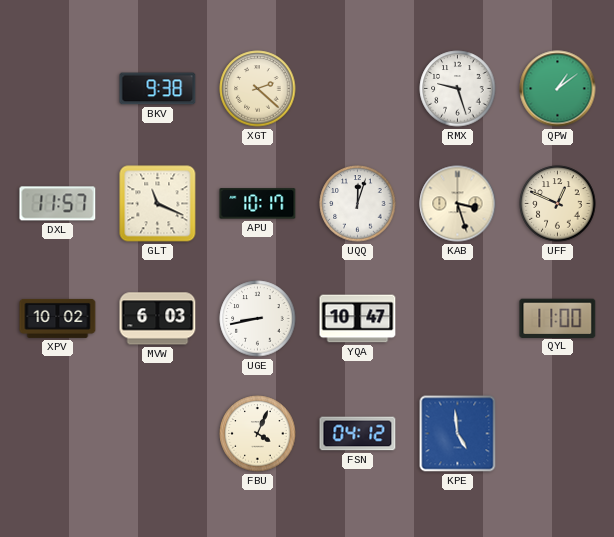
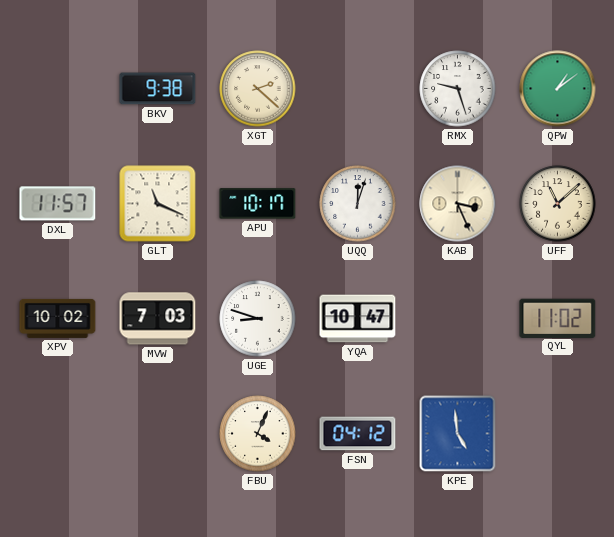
KAB: 3:27 -> 3:26
UFF: 12:49 -> 11:08
MVW: 6:03 -> 7:03
UGE: 8:43 -> 8:48
QYL: 11:00 -> 11:02
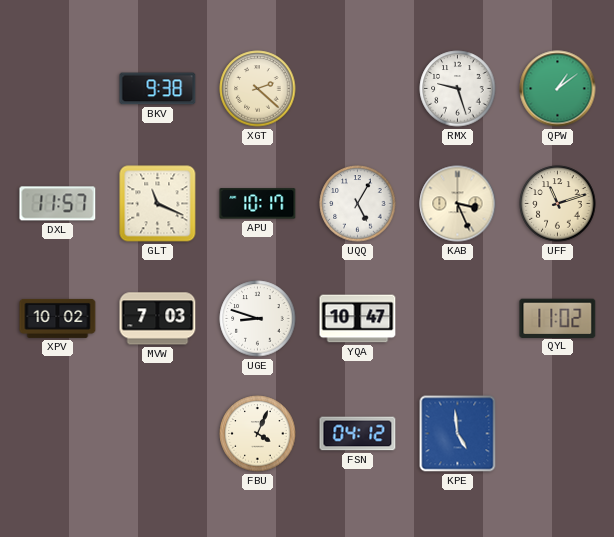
UQQ: 12:03 -> 5:05
UFF: 11:08 -> 11:12
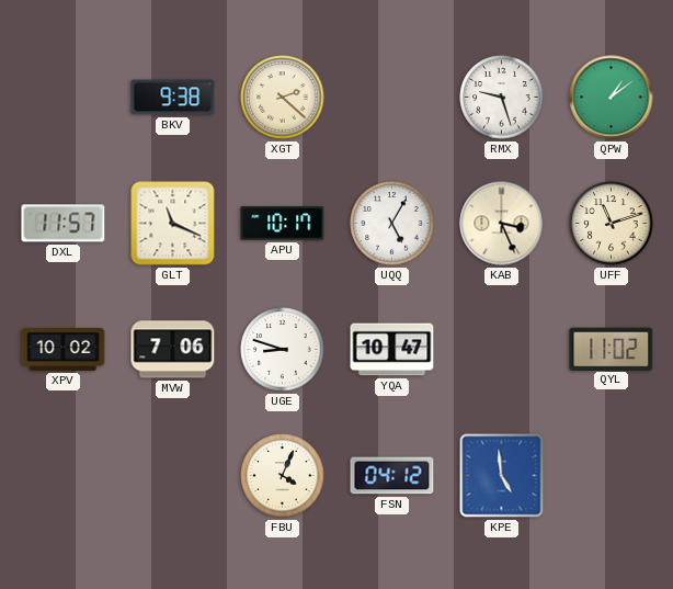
MVW: 7:03 -> 7:06
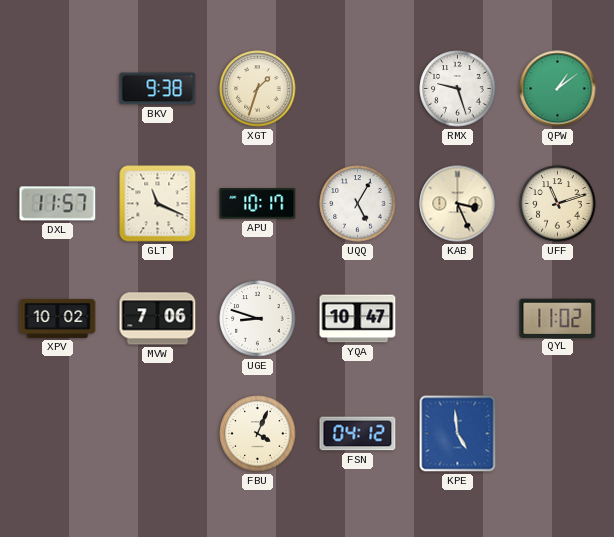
XGT: 2:22 -> 1:33
